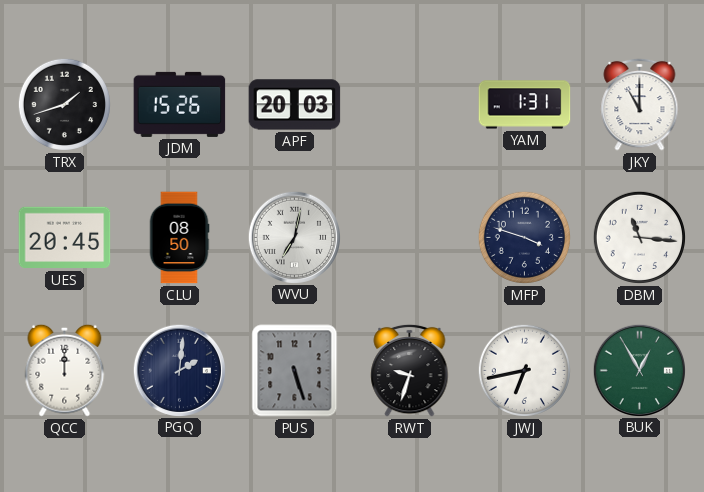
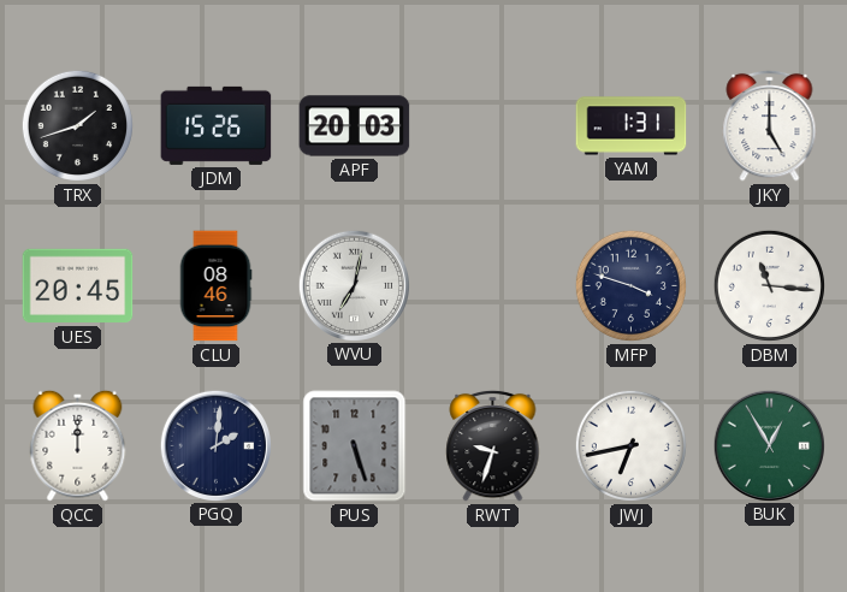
JKY: 11:00 -> 5:00
CLU: 08:50 -> 08:46
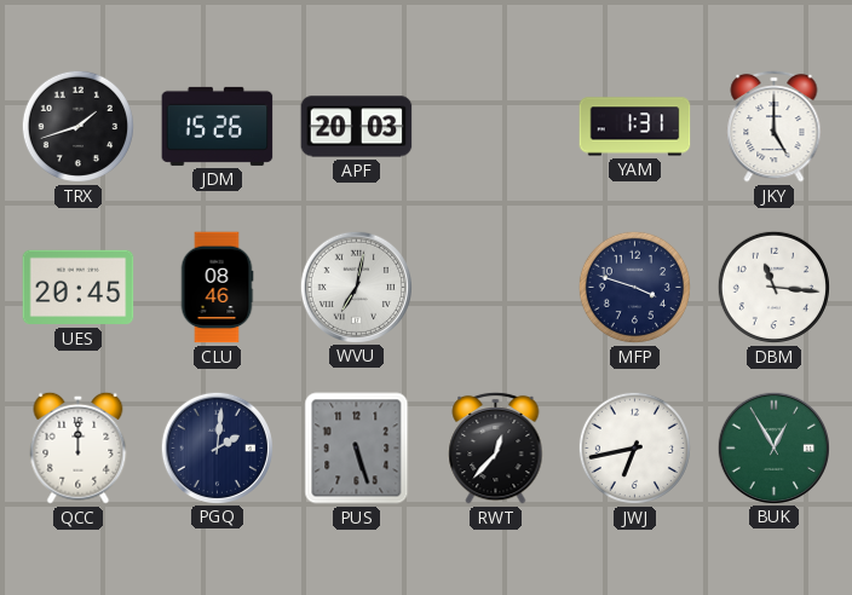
RWT: 9:33 -> 12:37
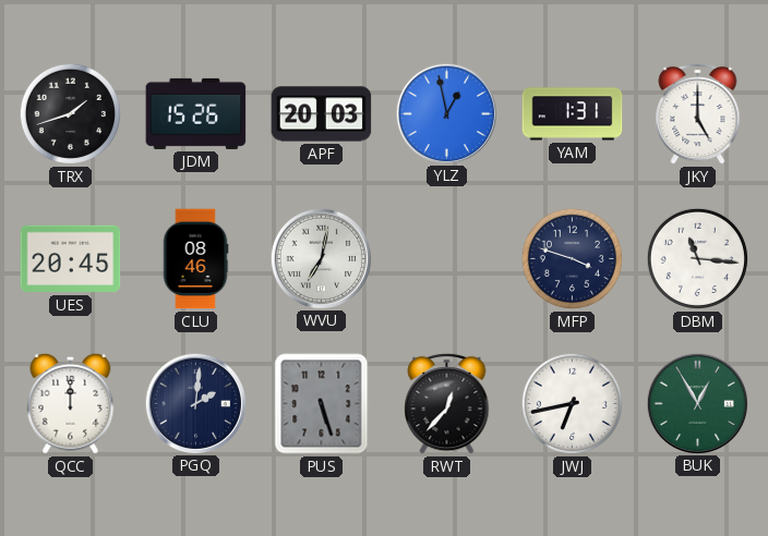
YLZ: none -> 12:58
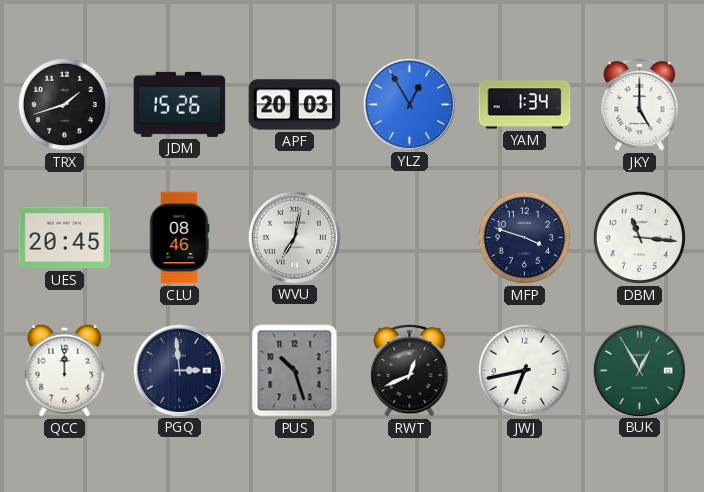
YLZ: 12:58 -> 12:55
YAM: 1:31 -> 1:34
PGQ: 2:01 -> 2:59
PUS: 5:27 -> 10:27
RWT: 12:37 -> 12:41
